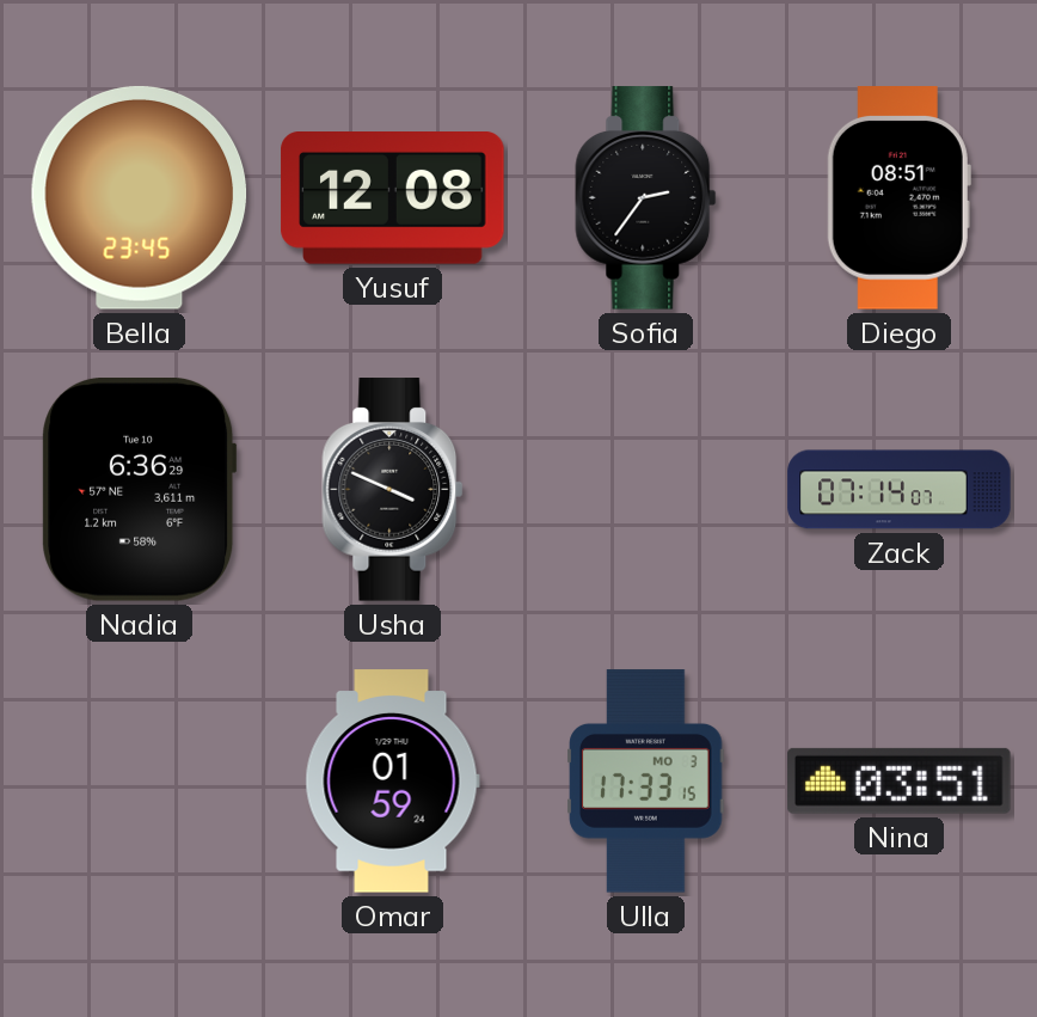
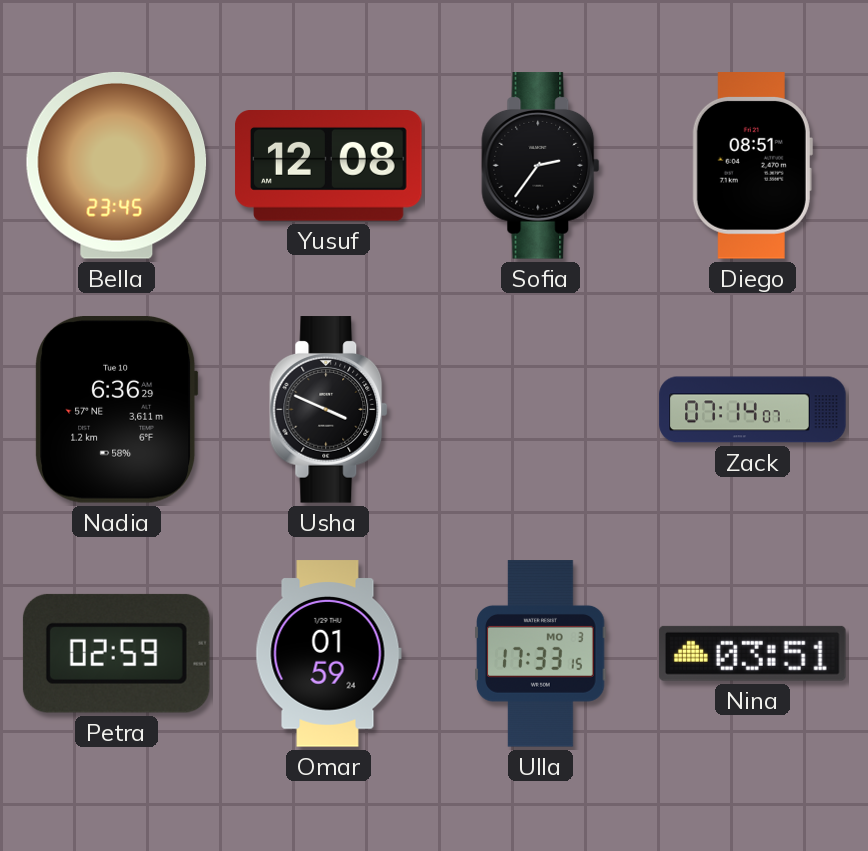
Petra: none -> 02:59
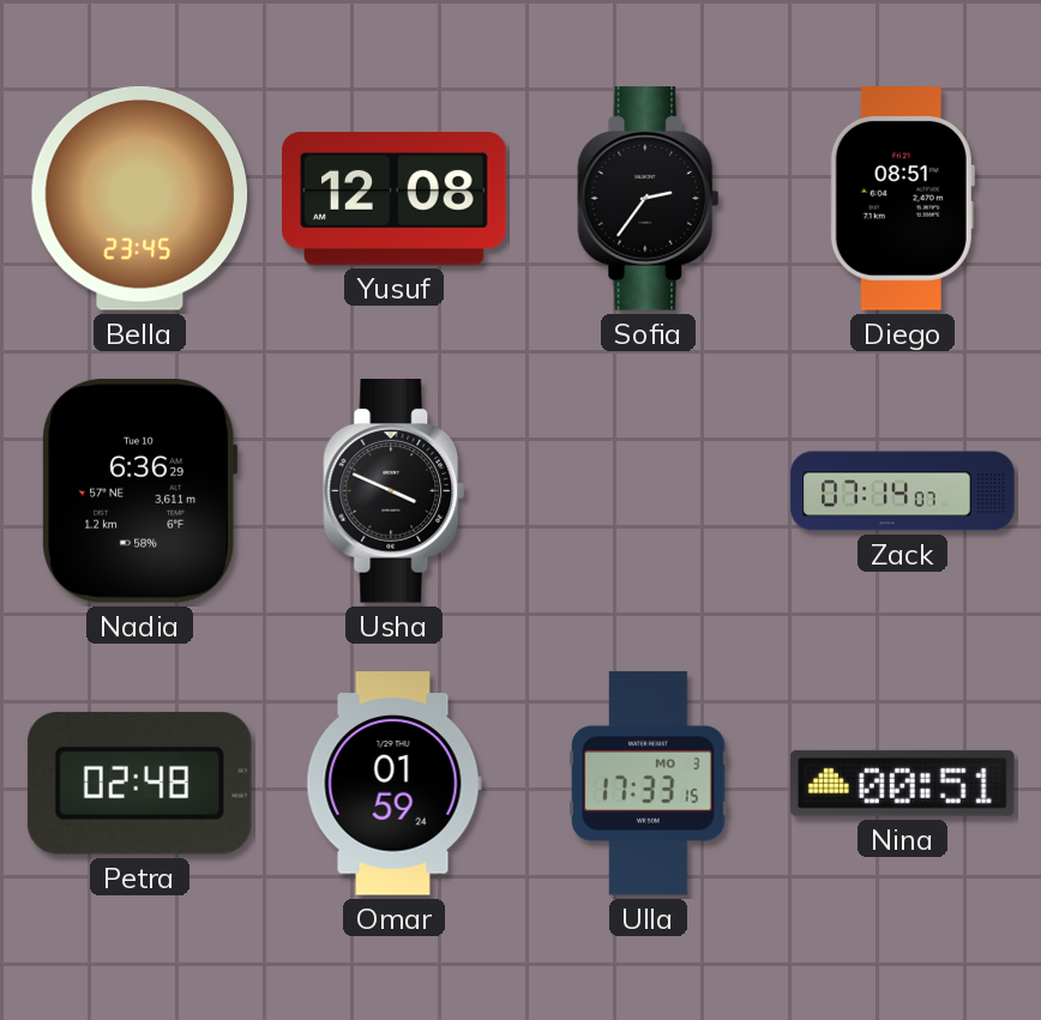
Petra: 02:59 -> 02:48
Nina: 03:51 -> 00:51
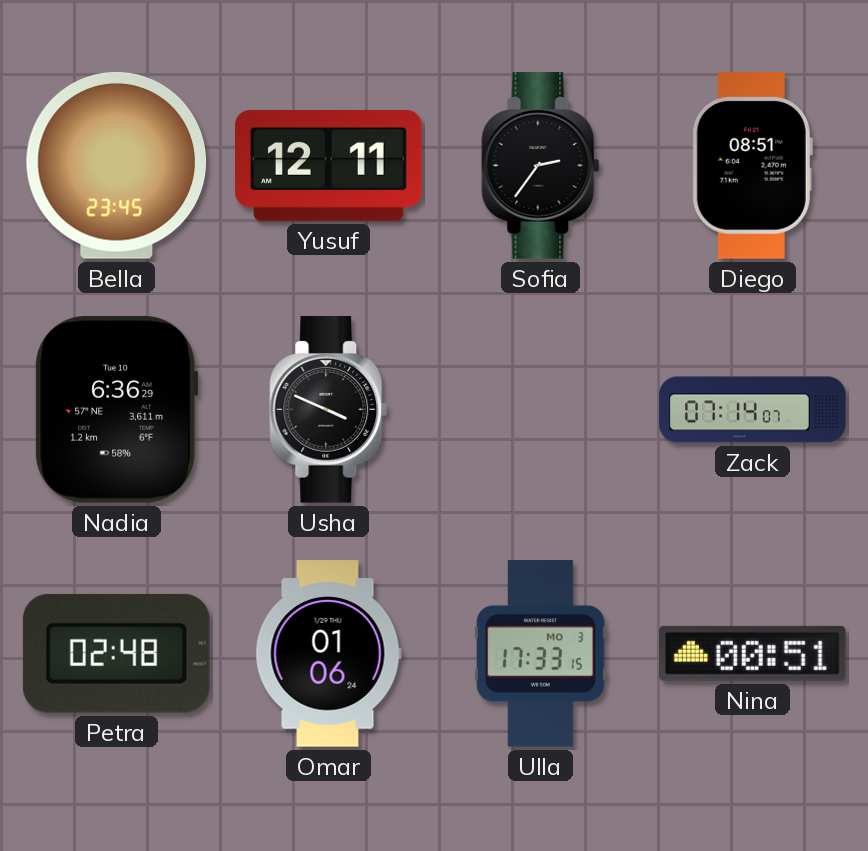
Yusuf: 12:08 -> 12:11
Omar: 01:59 -> 01:06
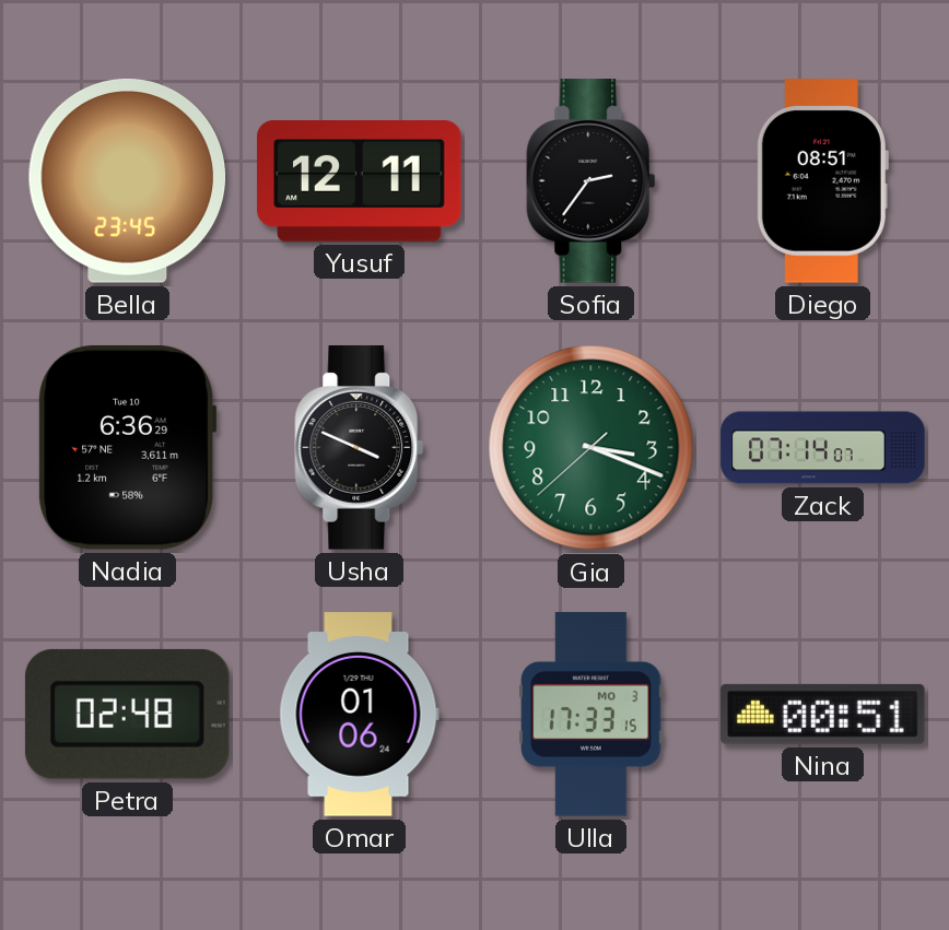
Gia: none -> 3:18
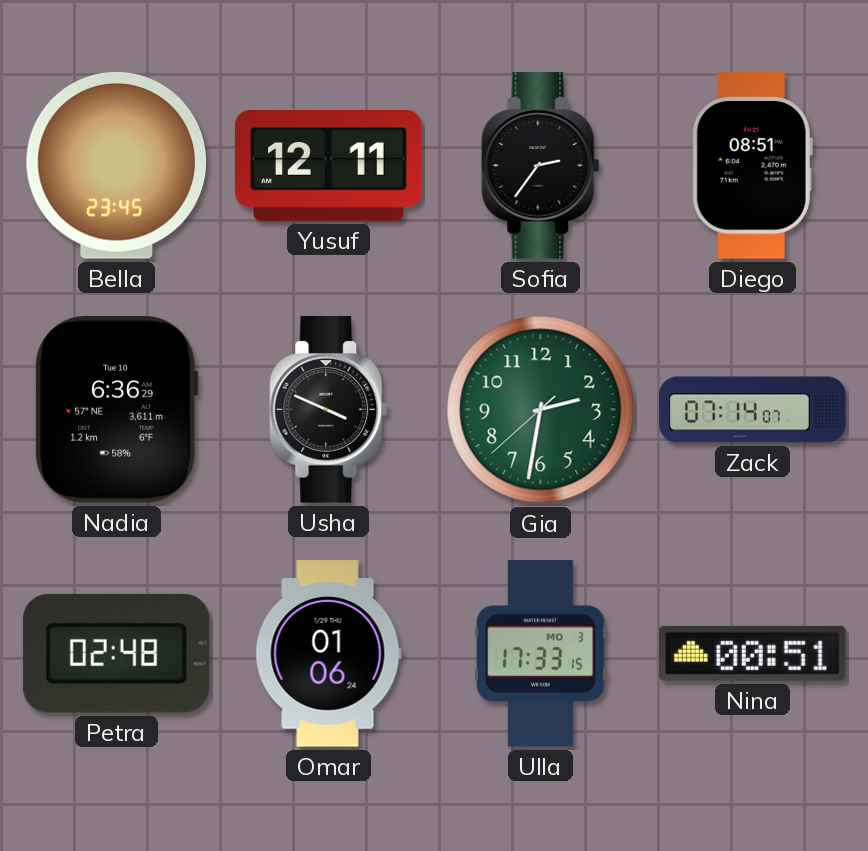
Gia: 3:18 -> 2:31
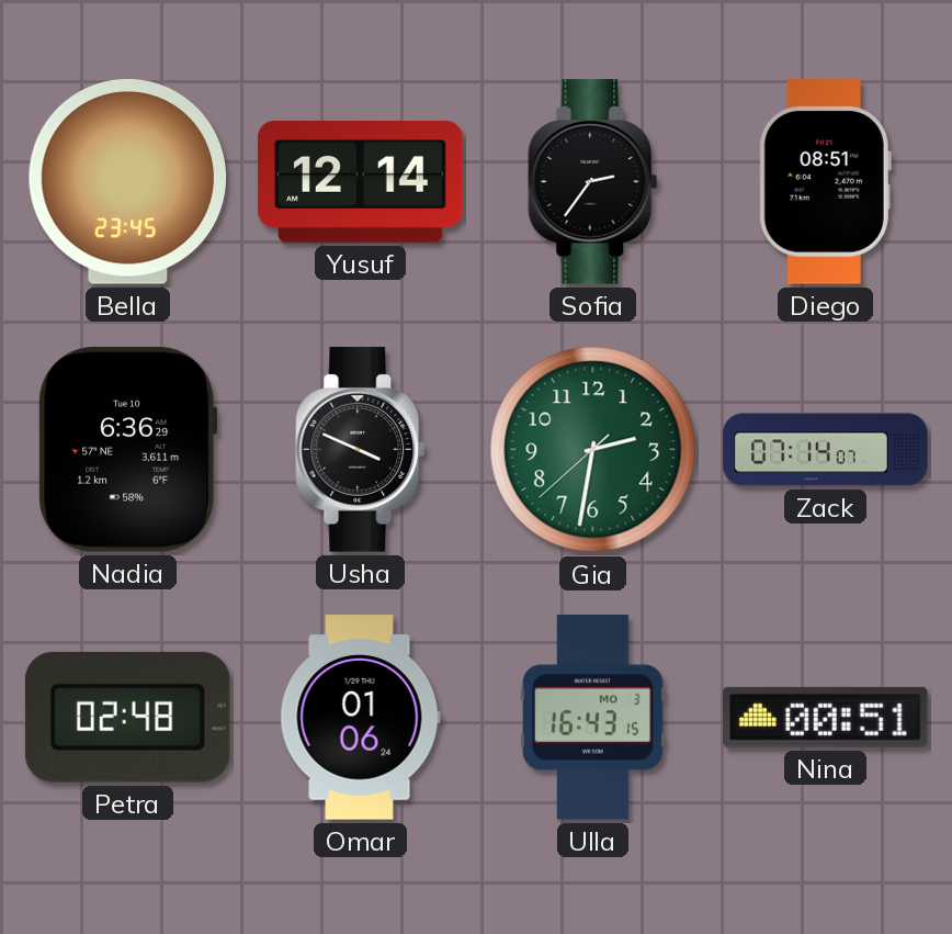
Yusuf: 12:11 -> 12:14
Ulla: 17:33 -> 16:43
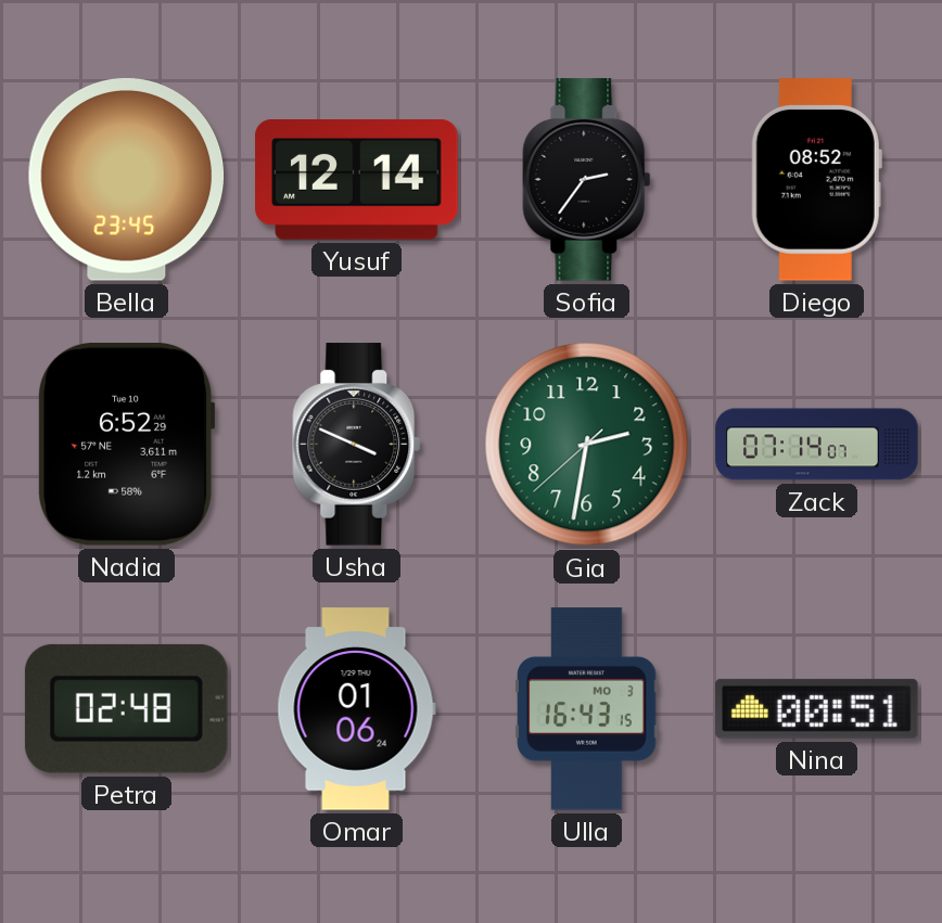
Diego: 08:51 -> 08:52
Nadia: 6:36 -> 6:52
